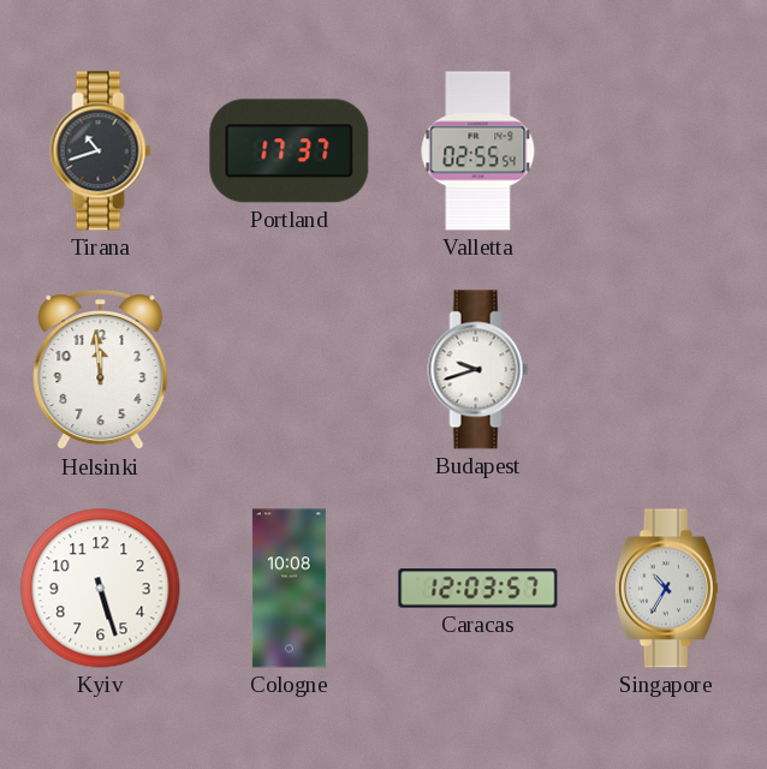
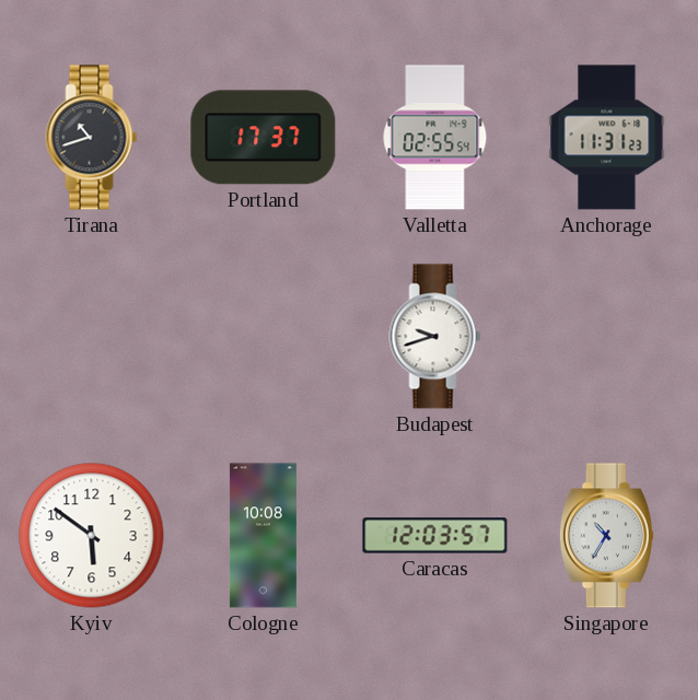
Anchorage: none -> 11:31
Helsinki: 11:59 -> none
Kyiv: 5:27 -> 5:51
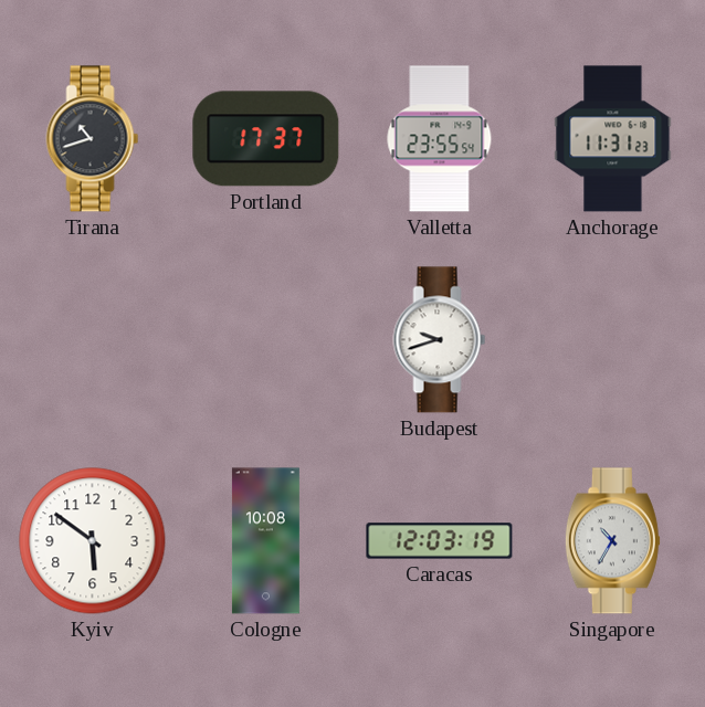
Valletta: 02:55 -> 23:55
Caracas: 12:03:57 -> 12:03:19
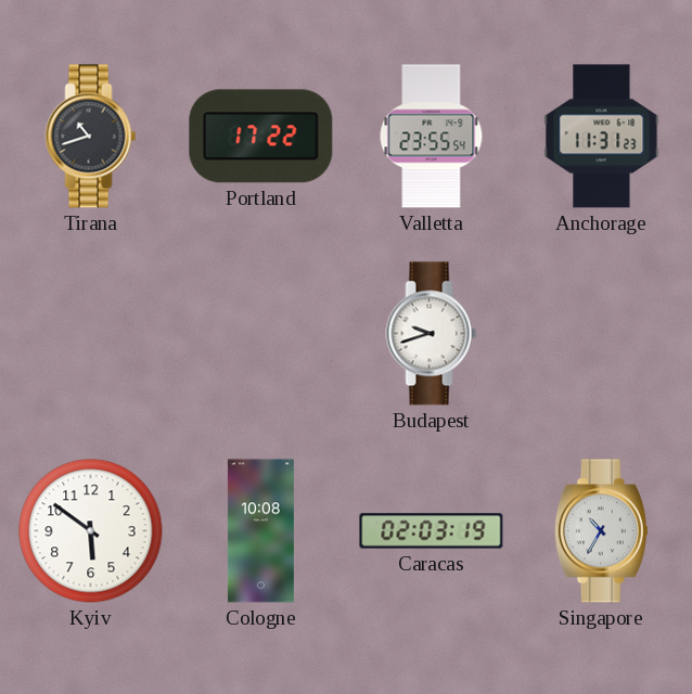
Portland: 17:37 -> 17:22
Caracas: 12:03 -> 02:03
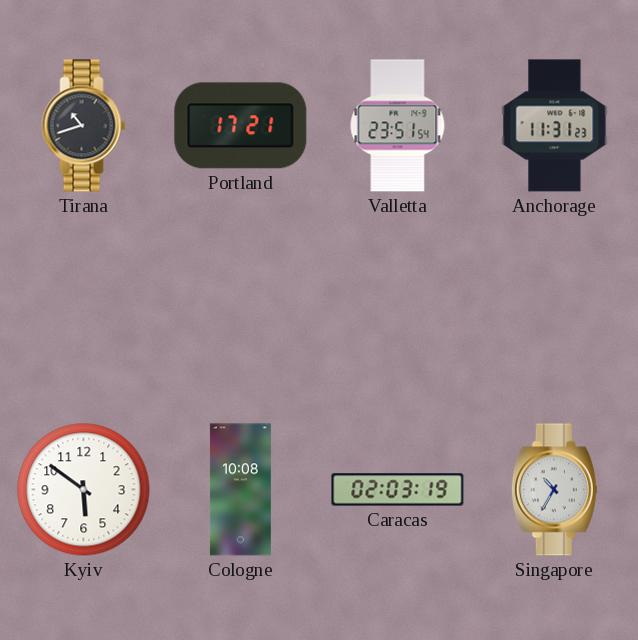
Portland: 17:22 -> 17:21
Valletta: 23:55 -> 23:51
Budapest: 9:42 -> none
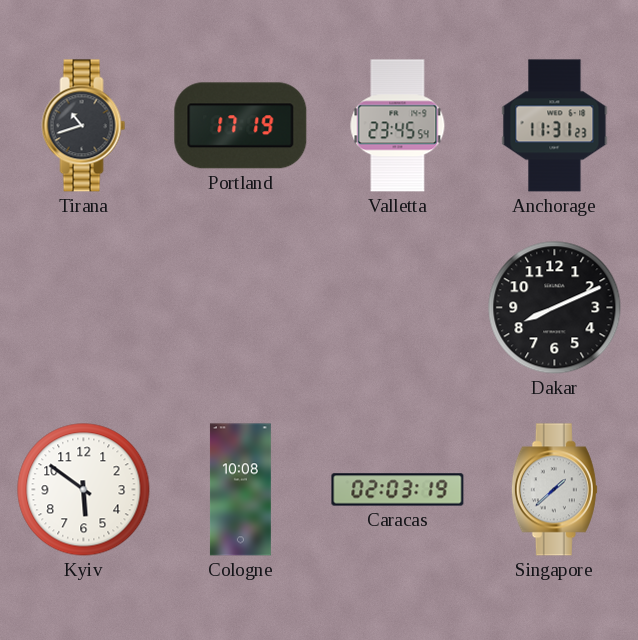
Portland: 17:21 -> 17:19
Valletta: 23:51 -> 23:45
Dakar: none -> 8:11
Singapore: 10:35 -> 1:38
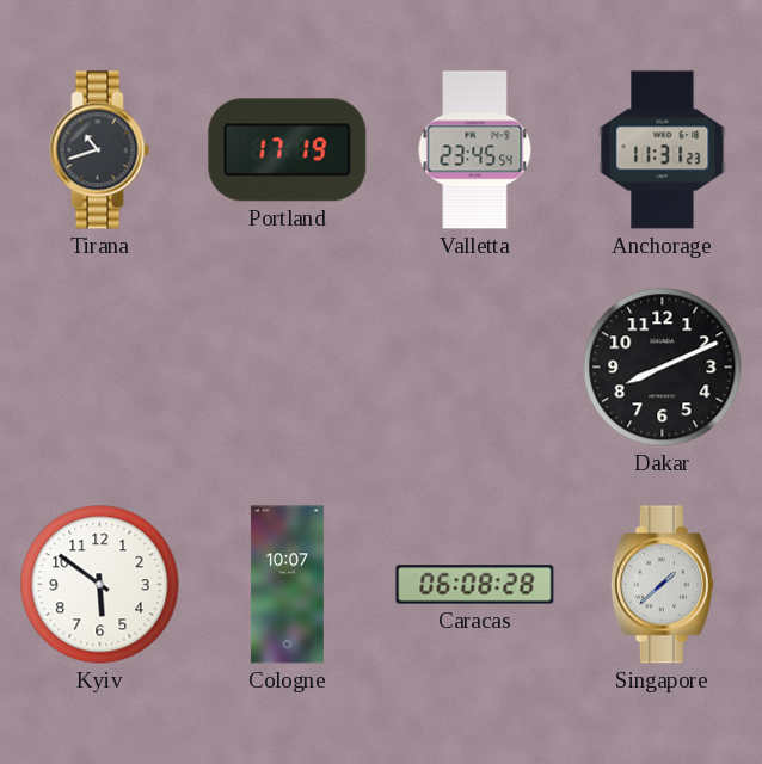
Cologne: 10:08 -> 10:07
Caracas: 02:03 -> 06:08
